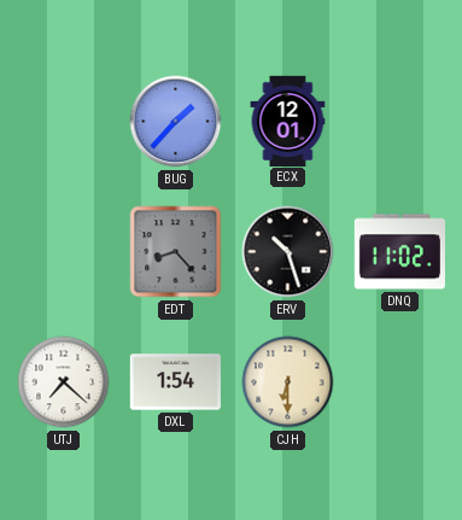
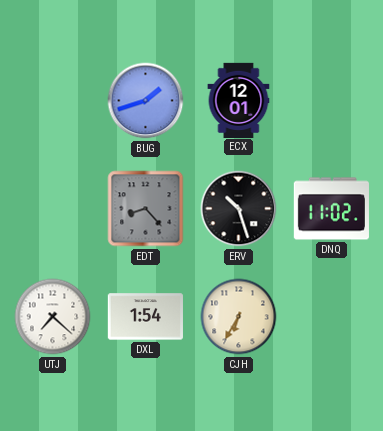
BUG: 1:37 -> 1:42
CJH: 6:30 -> 6:35
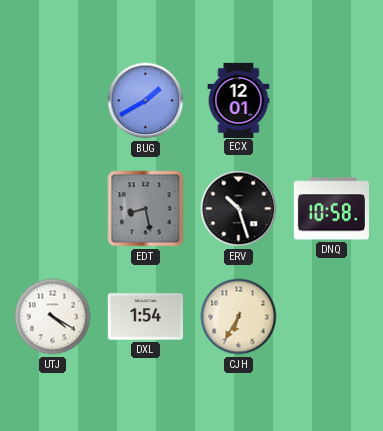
BUG: 1:42 -> 1:40
EDT: 8:23 -> 8:28
DNQ: 11:02 -> 10:58
UTJ: 7:22 -> 4:20
